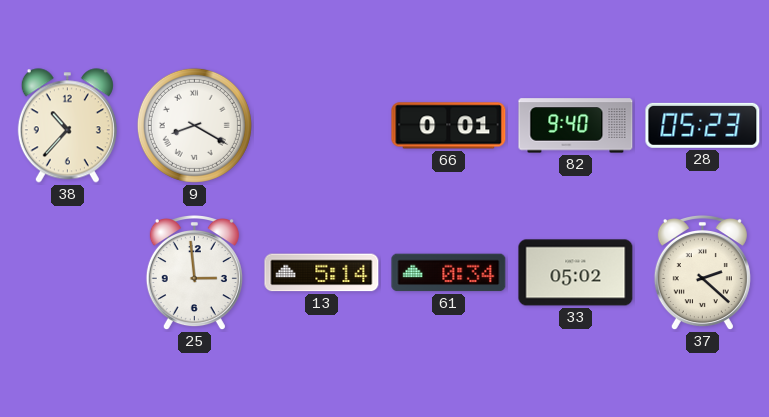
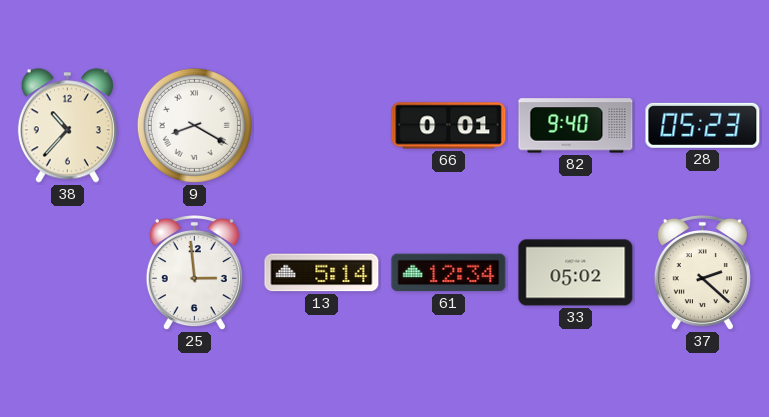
61: 0:34 -> 12:34
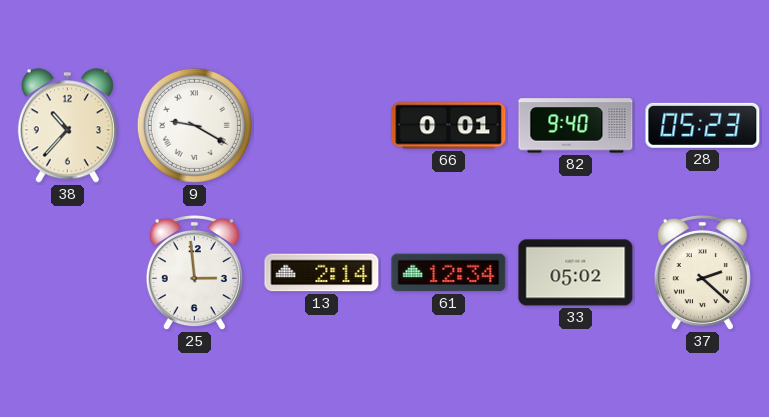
9: 8:20 -> 9:20
13: 5:14 -> 2:14
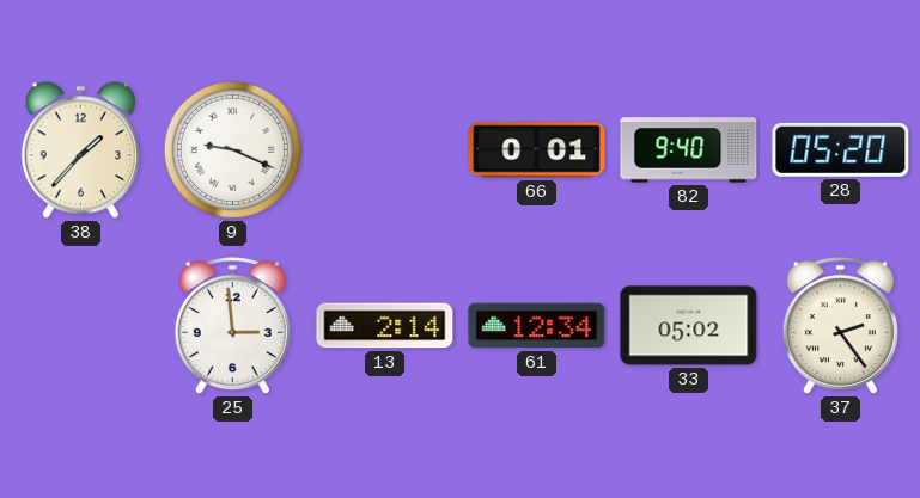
38: 10:37 -> 1:37
9: 9:20 -> 9:19
28: 05:23 -> 05:20
37: 2:22 -> 2:24
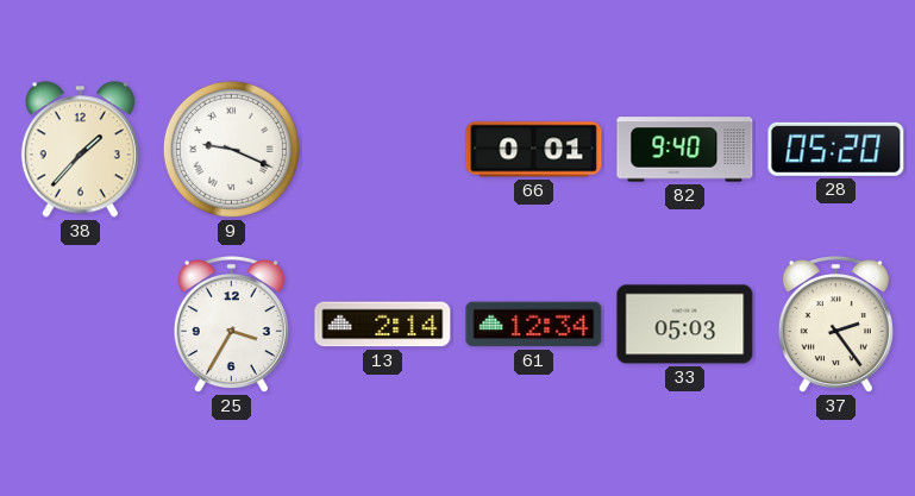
25: 2:59 -> 3:35
33: 05:02 -> 05:03
